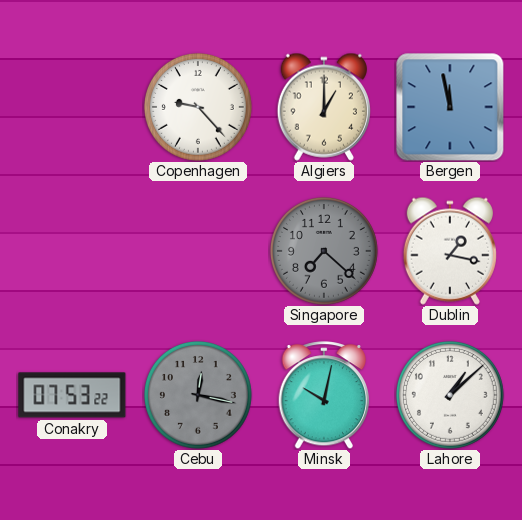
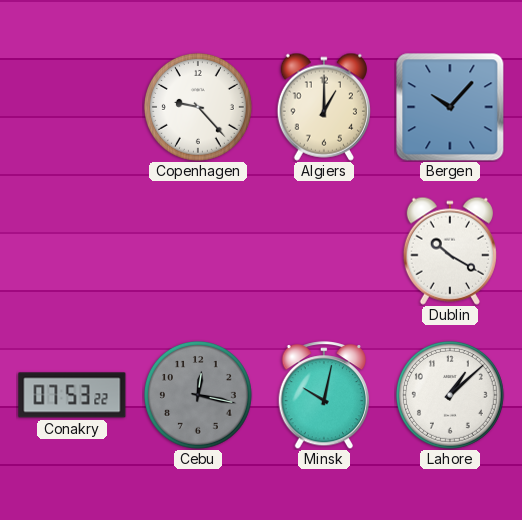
Bergen: 11:58 -> 10:07
Singapore: 7:22 -> none
Dublin: 1:17 -> 10:20
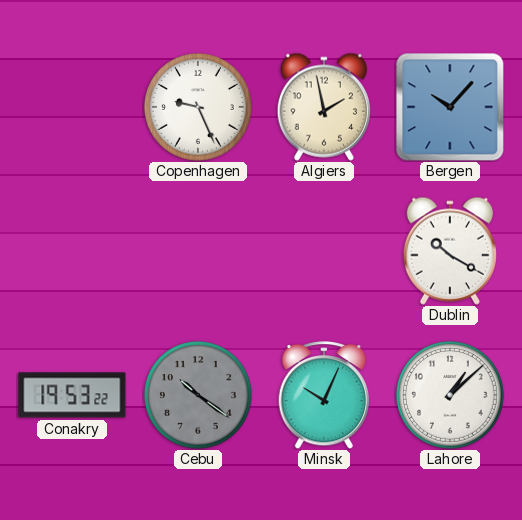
Copenhagen: 9:23 -> 9:26
Algiers: 1:00 -> 1:58
Conakry: 07:53 -> 19:53
Cebu: 12:17 -> 10:21
Minsk: 10:02 -> 10:04
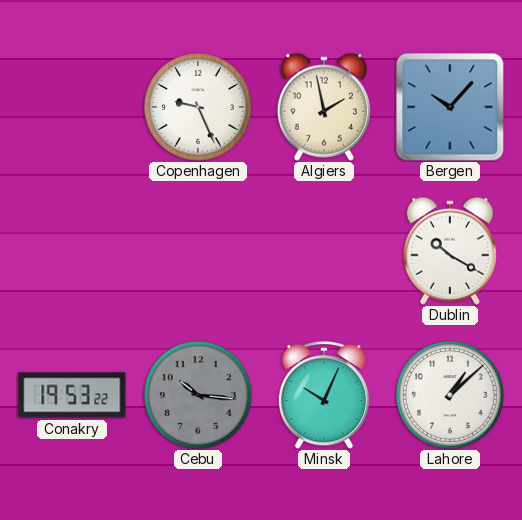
Cebu: 10:21 -> 10:16
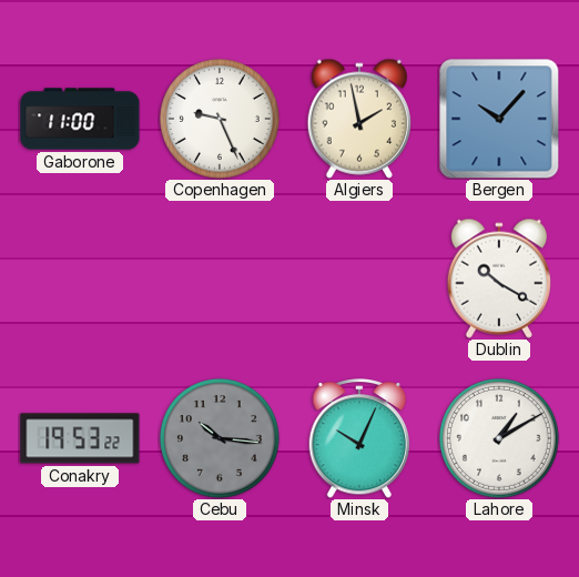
Gaborone: none -> 11:00
Lahore: 1:08 -> 1:10
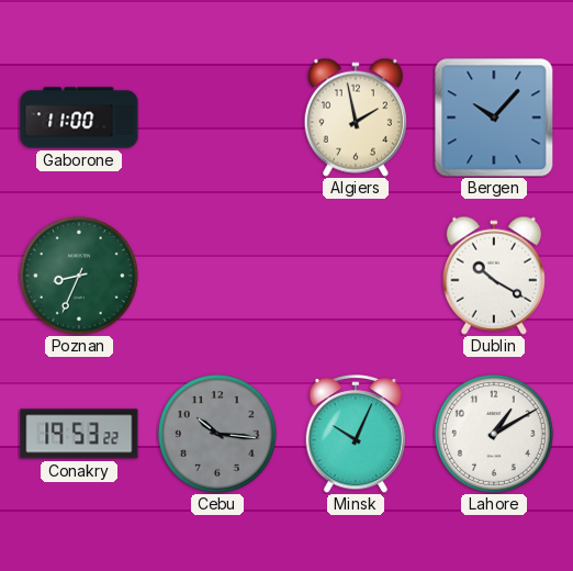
Copenhagen: 9:26 -> none
Poznan: none -> 8:34
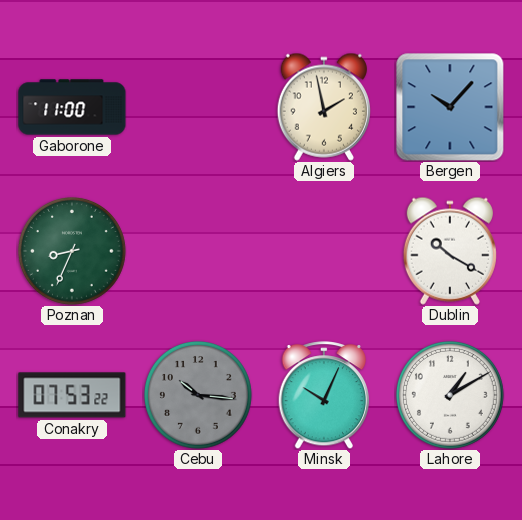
Conakry: 19:53 -> 07:53
